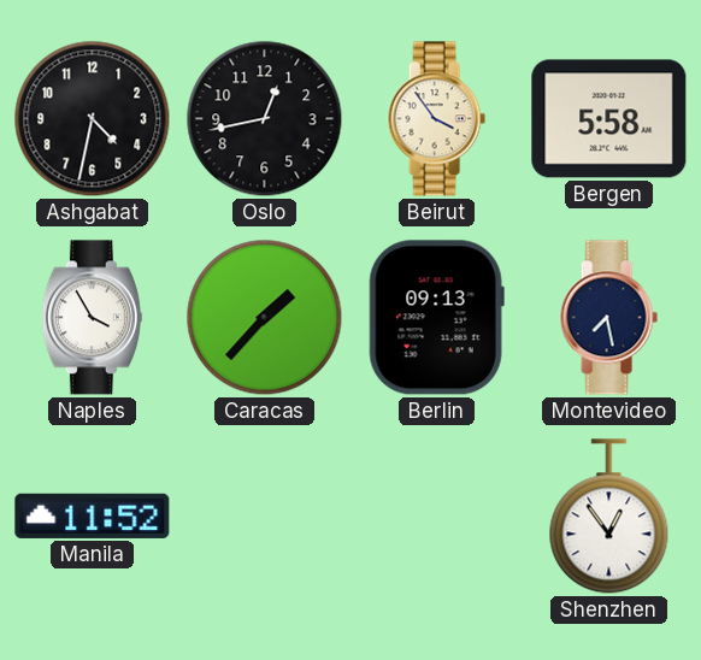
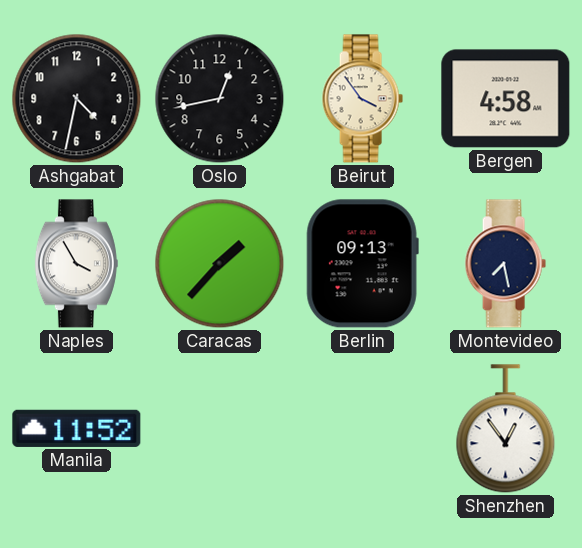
Bergen: 5:58 -> 4:58
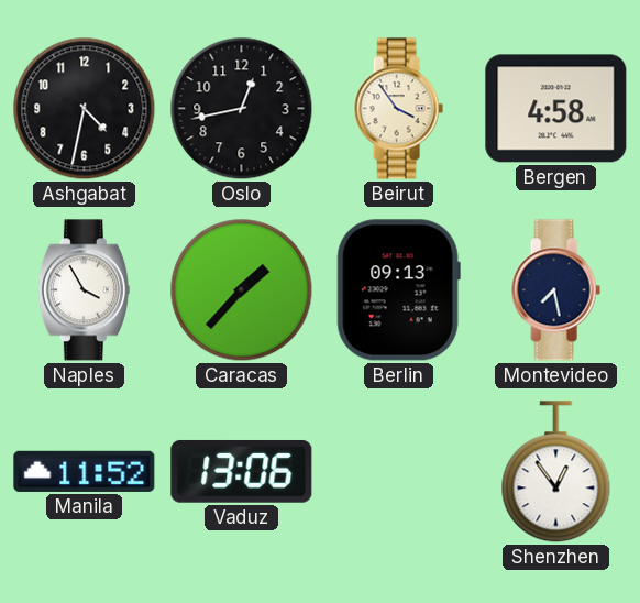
Vaduz: none -> 13:06
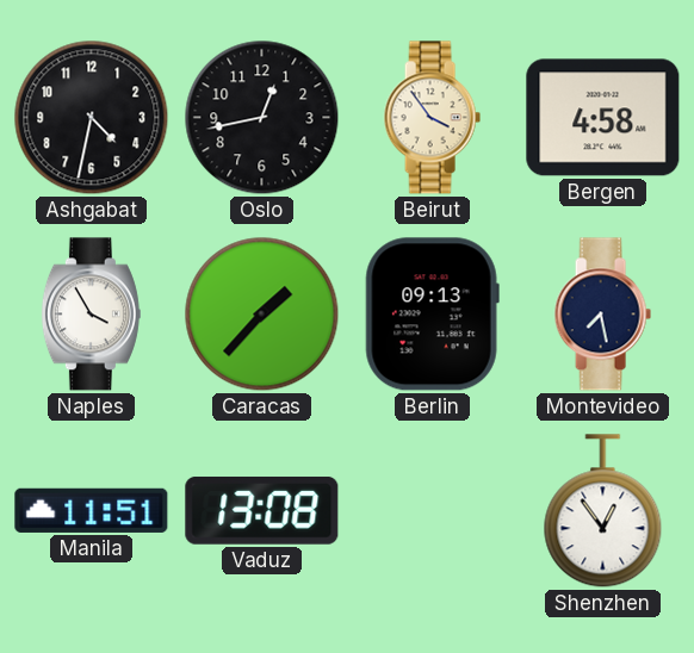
Manila: 11:52 -> 11:51
Vaduz: 13:06 -> 13:08
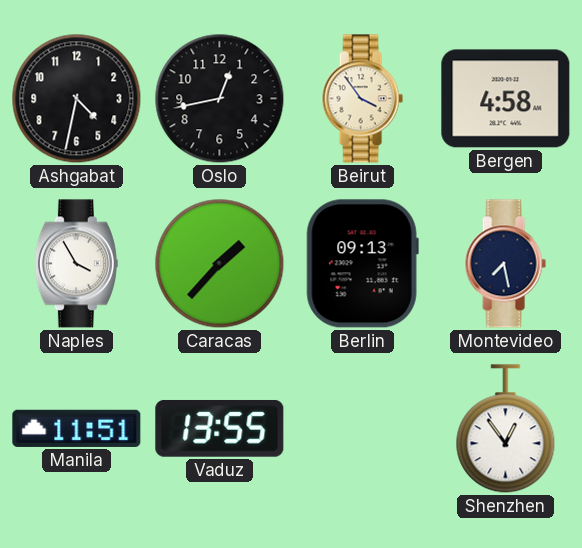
Vaduz: 13:08 -> 13:55
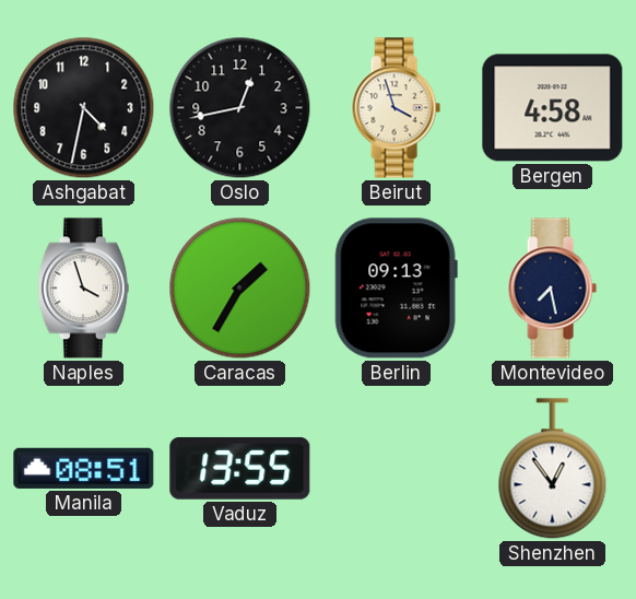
Beirut: 3:54 -> 3:57
Naples: 3:55 -> 3:57
Caracas: 1:37 -> 1:35
Manila: 11:51 -> 08:51
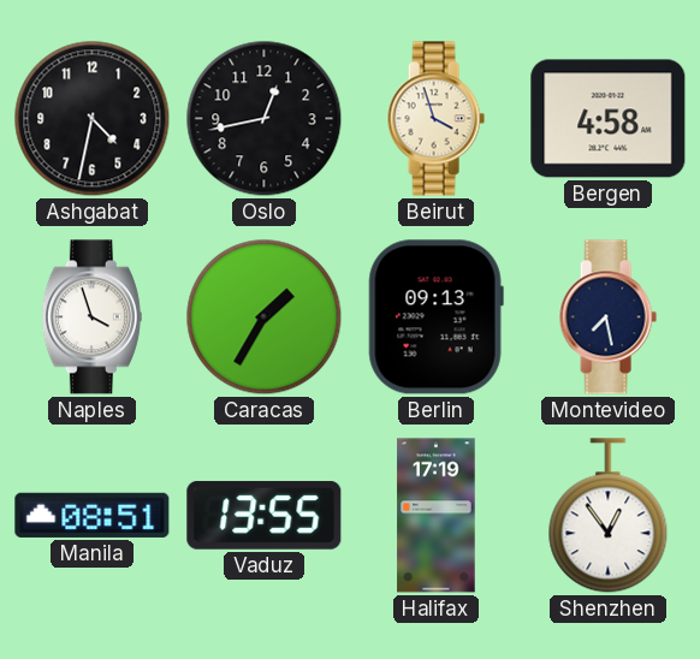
Halifax: none -> 17:19
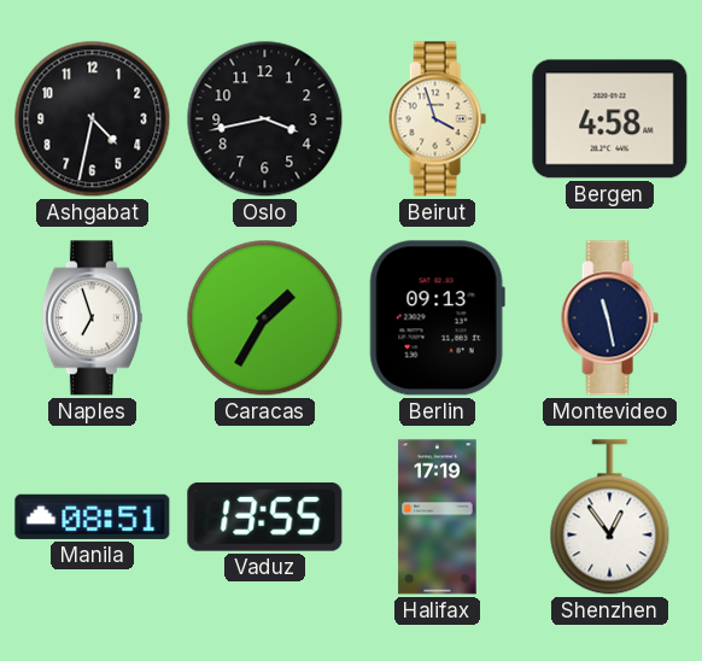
Oslo: 12:43 -> 3:43
Naples: 3:57 -> 6:57
Montevideo: 7:28 -> 11:28
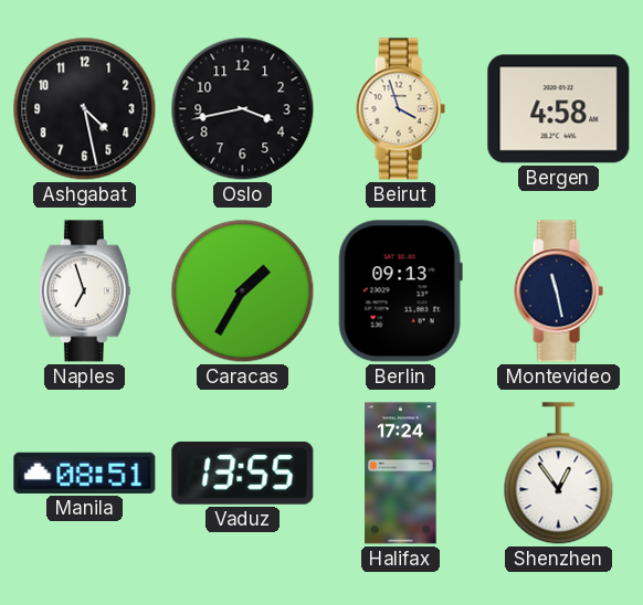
Ashgabat: 4:32 -> 4:28
Halifax: 17:19 -> 17:24
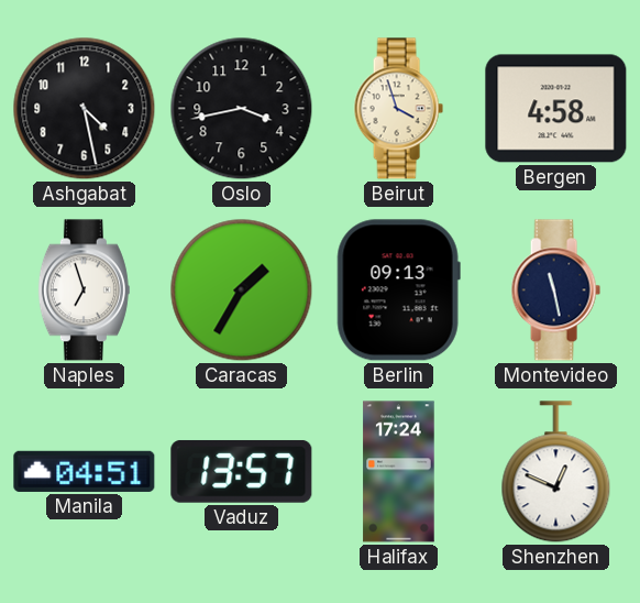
Manila: 08:51 -> 04:51
Vaduz: 13:55 -> 13:57
Shenzhen: 12:54 -> 12:49
